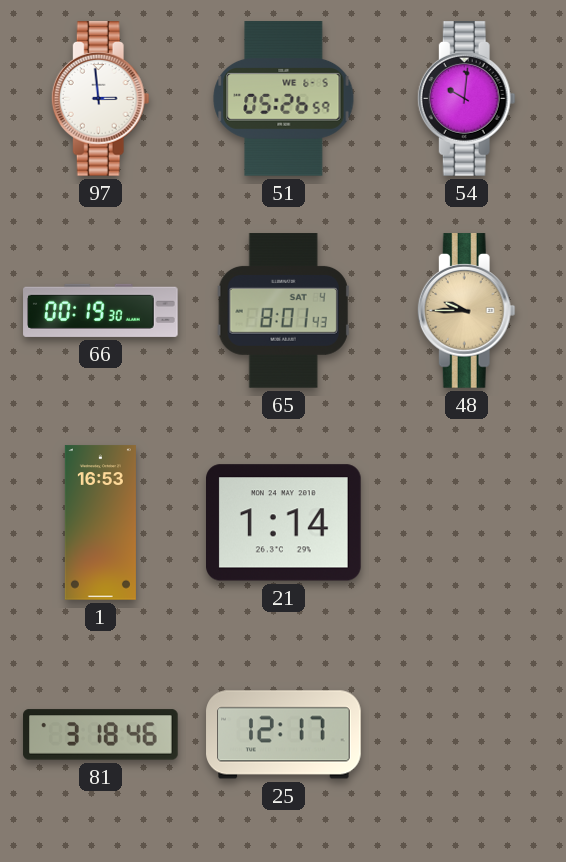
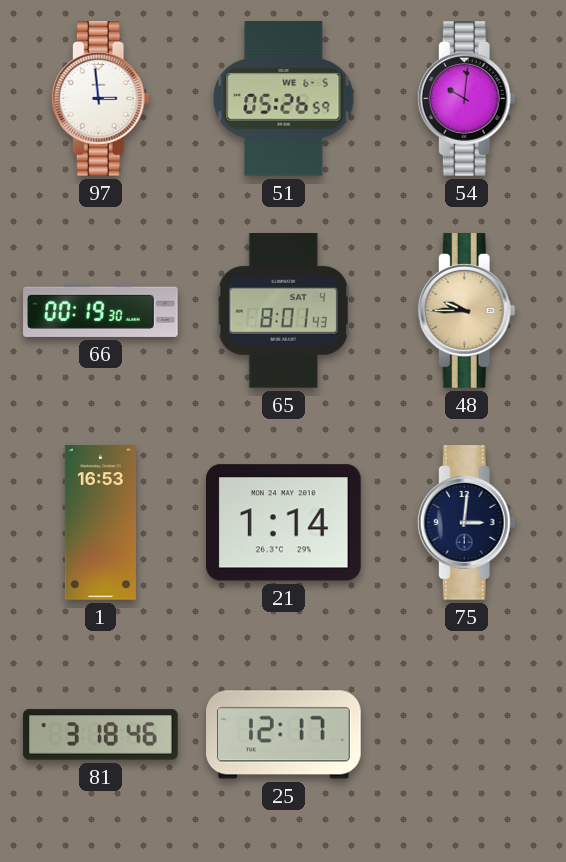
75: none -> 3:01
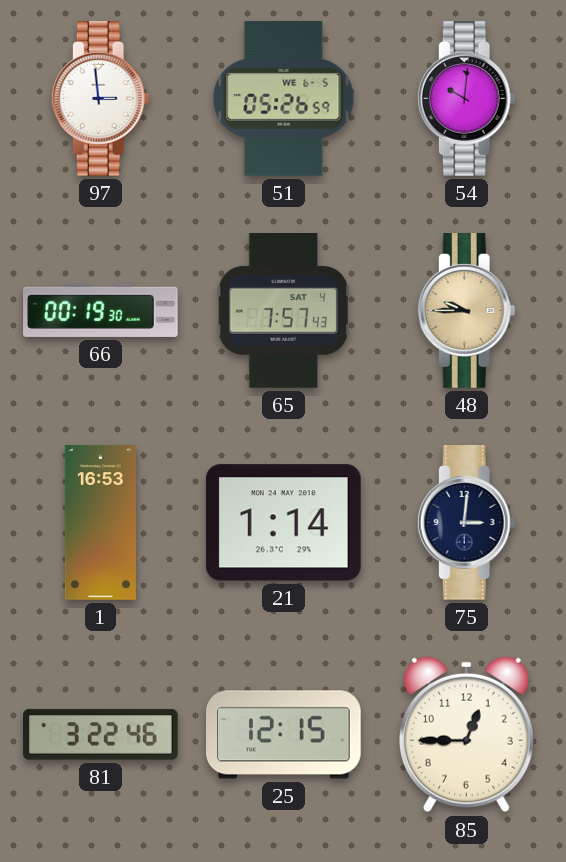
65: 8:01 -> 7:57
81: 3:18 -> 3:22
25: 12:17 -> 12:15
85: none -> 12:45
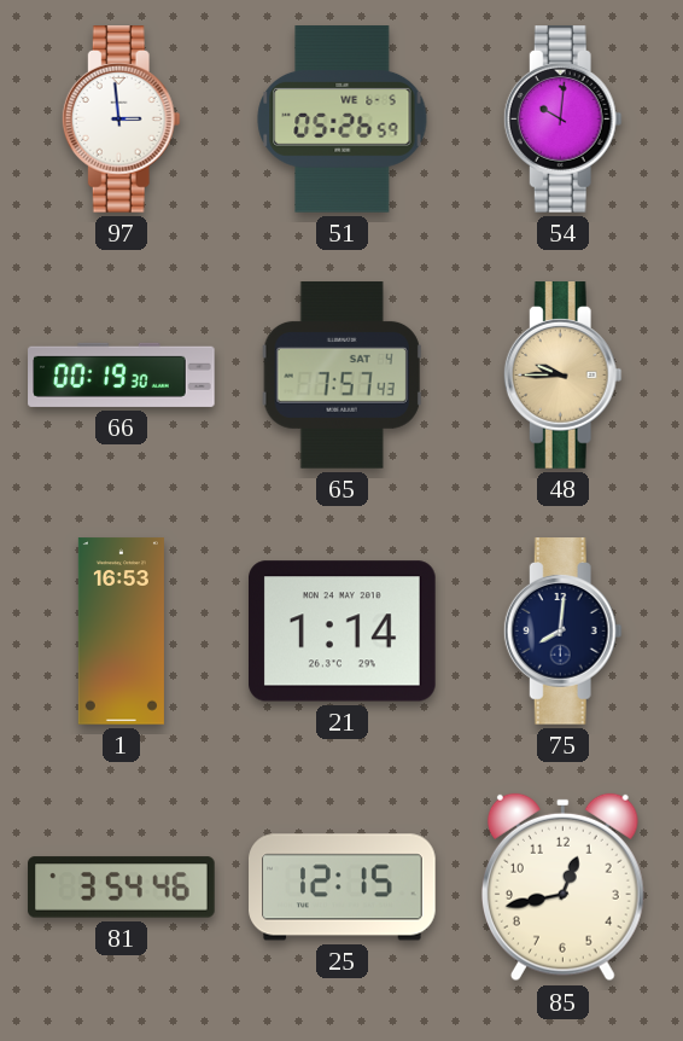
75: 3:01 -> 8:01
81: 3:22 -> 3:54
85: 12:45 -> 12:43
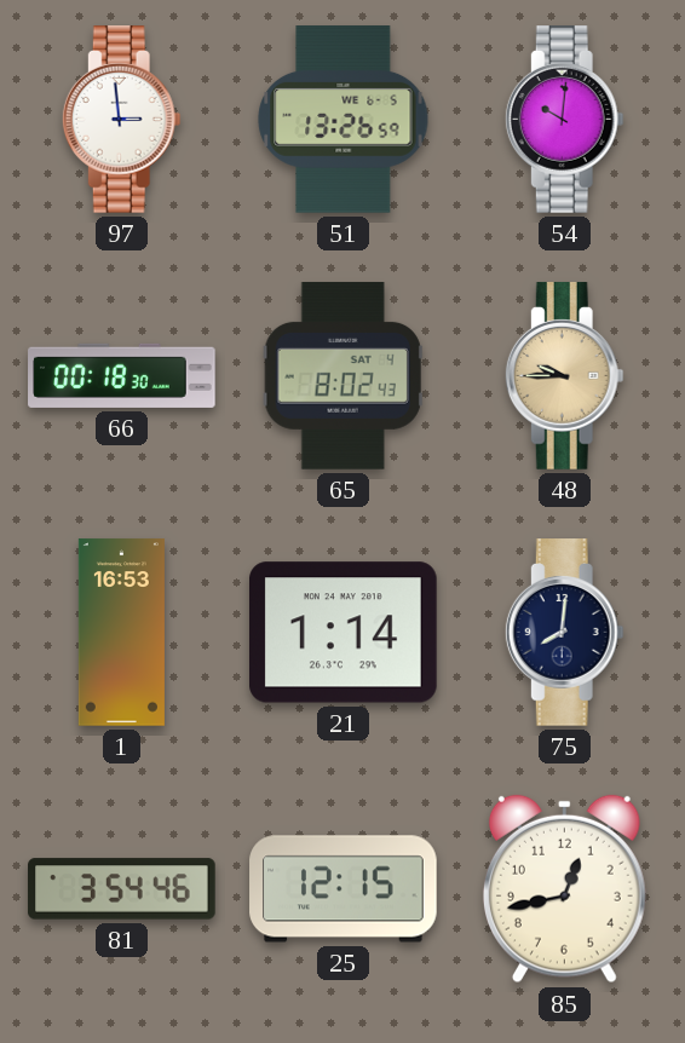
51: 05:26 -> 13:26
66: 00:19 -> 00:18
65: 7:57 -> 8:02
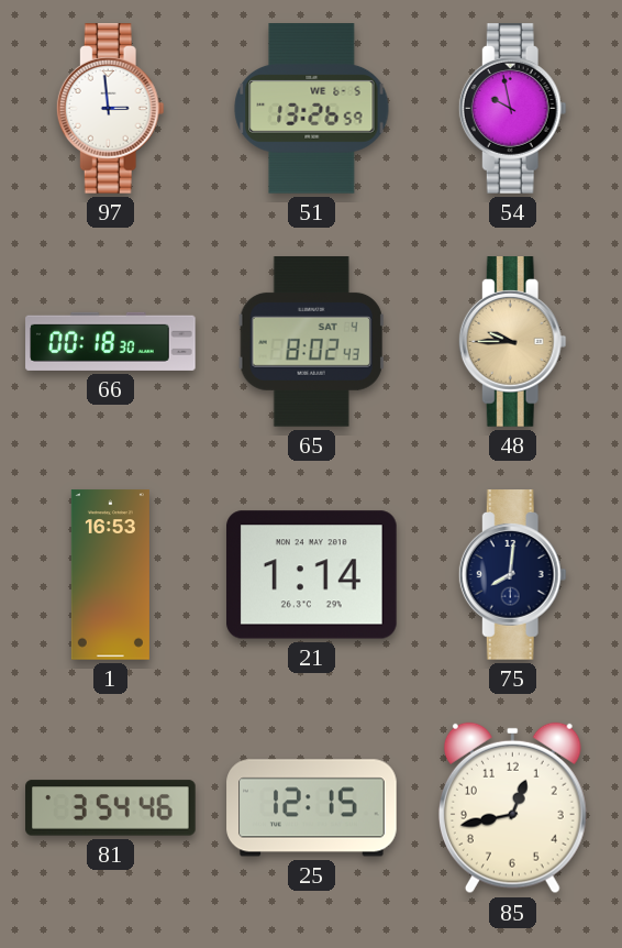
54: 10:01 -> 9:58
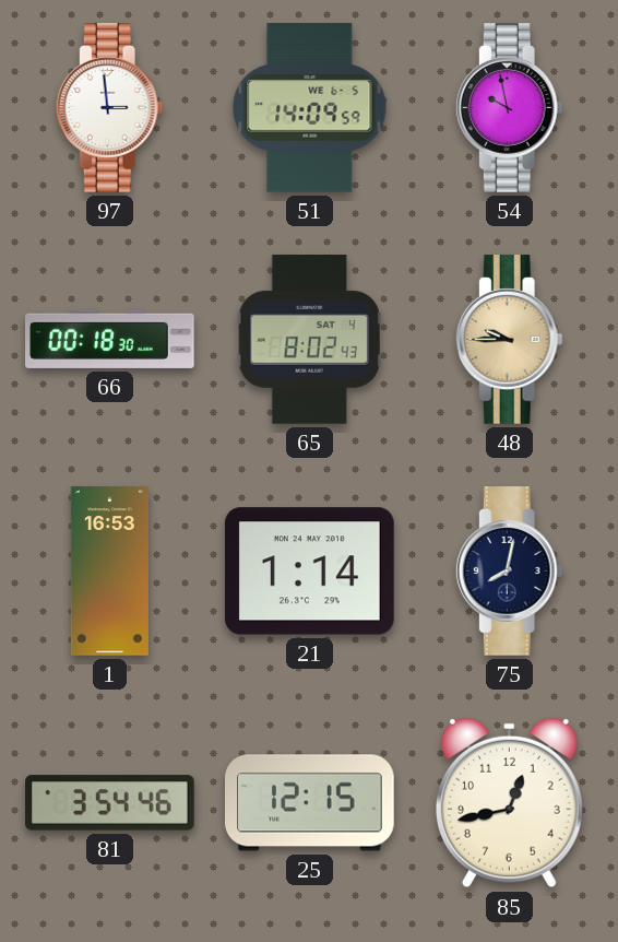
51: 13:26 -> 14:09
75: 8:01 -> 8:02
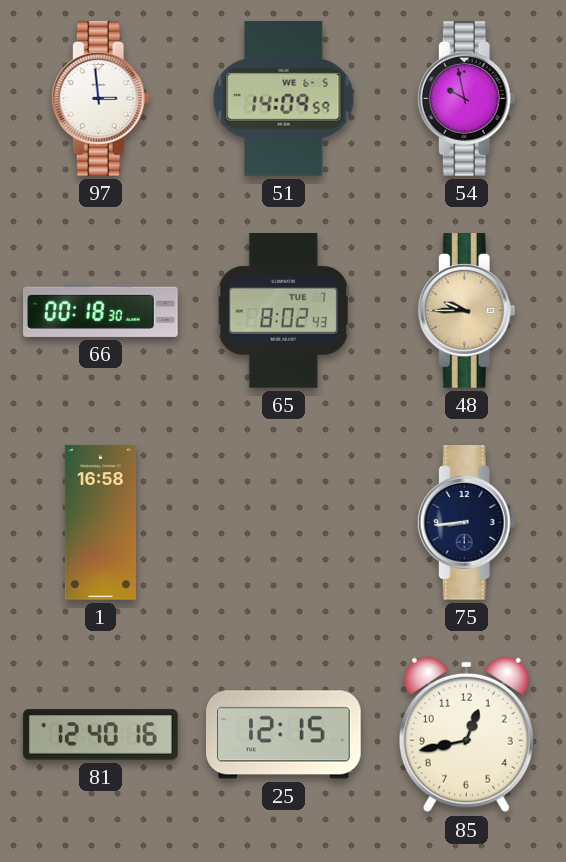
65 date: SAT 4 -> TUE 7
1: 16:53 -> 16:58
21: 1:14 -> none
75: 8:02 -> 8:44
81: 3:54 -> 12:40
